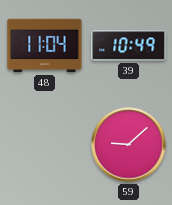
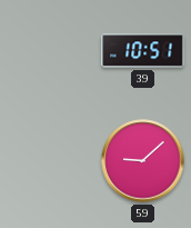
48: 11:04 -> none
39: 10:49 -> 10:51
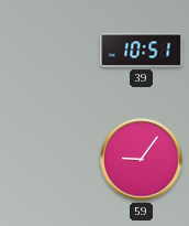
59: 9:08 -> 9:06
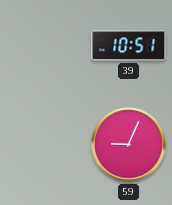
59: 9:06 -> 9:04
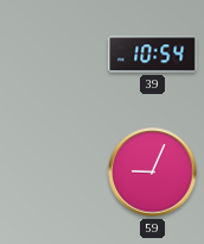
39: 10:51 -> 10:54
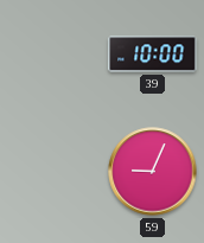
39: 10:54 -> 10:00
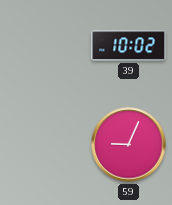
39: 10:00 -> 10:02
